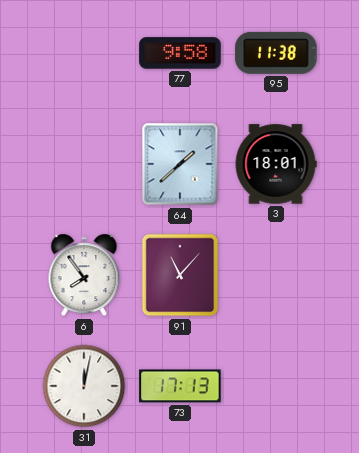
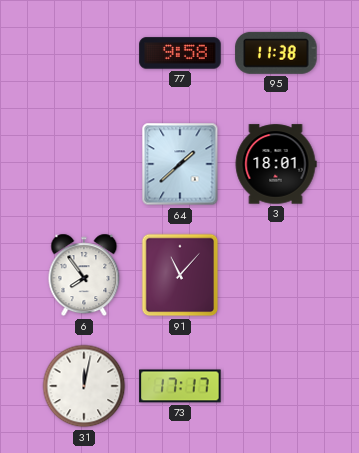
73: 17:13 -> 17:17
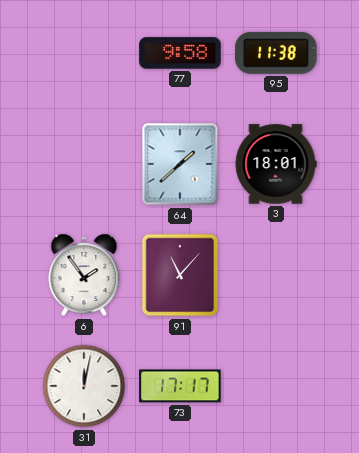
6: 7:54 -> 1:54
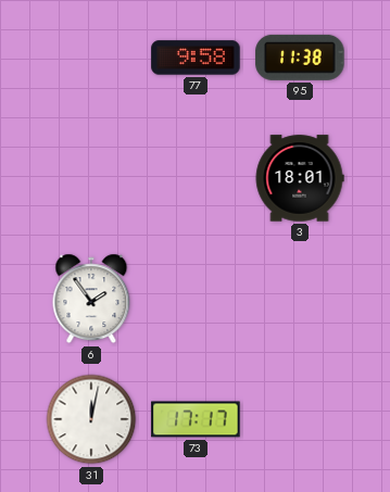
64: 1:38 -> none
91: 11:07 -> none
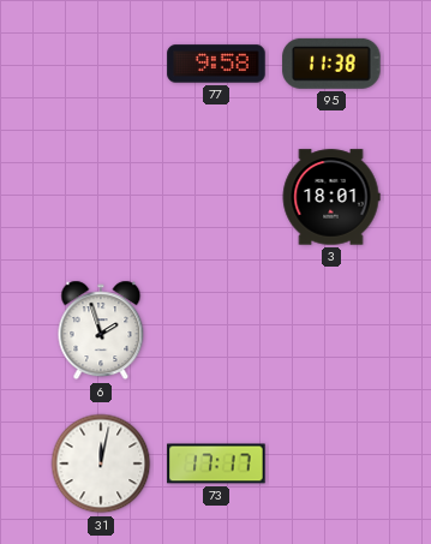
6: 1:54 -> 1:57
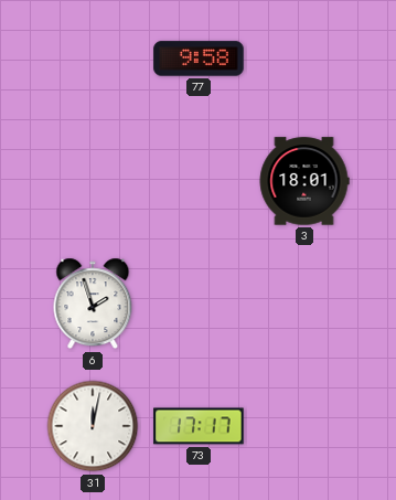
95: 11:38 -> none
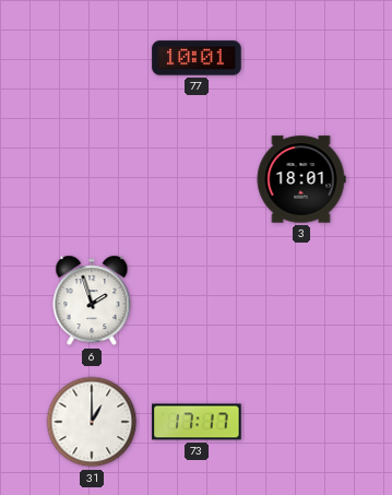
77: 9:58 -> 10:01
31: 12:02 -> 1:00
